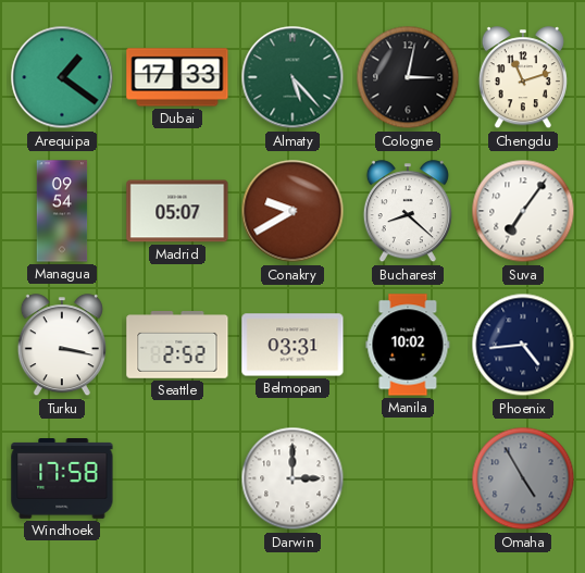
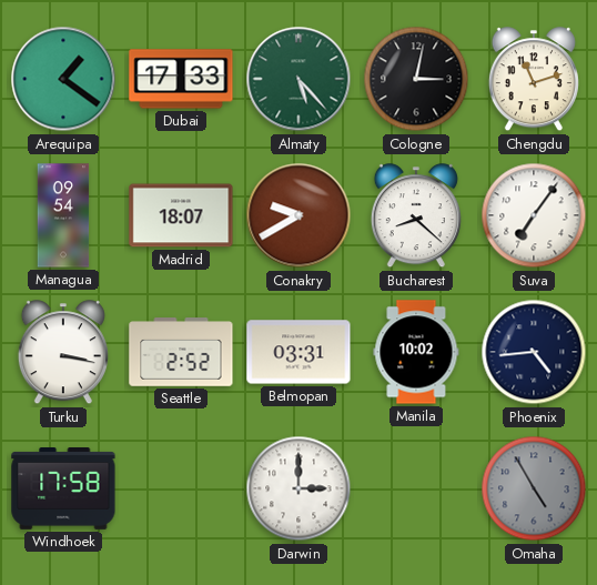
Madrid: 05:07 -> 18:07
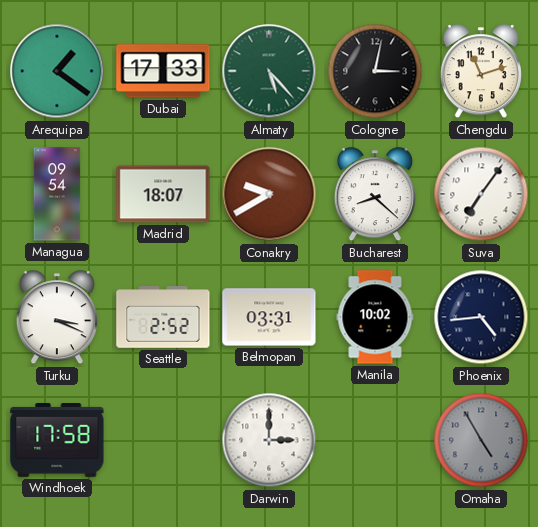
Turku: 3:17 -> 3:19
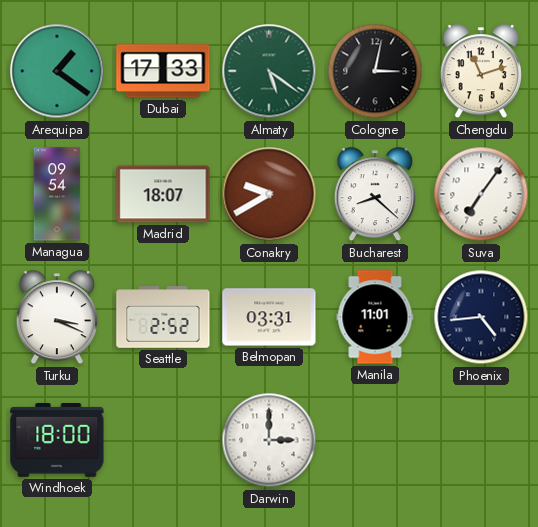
Almaty: 5:23 -> 5:21
Manila: 10:02 -> 11:01
Windhoek: 17:58 -> 18:00
Omaha: 4:55 -> none
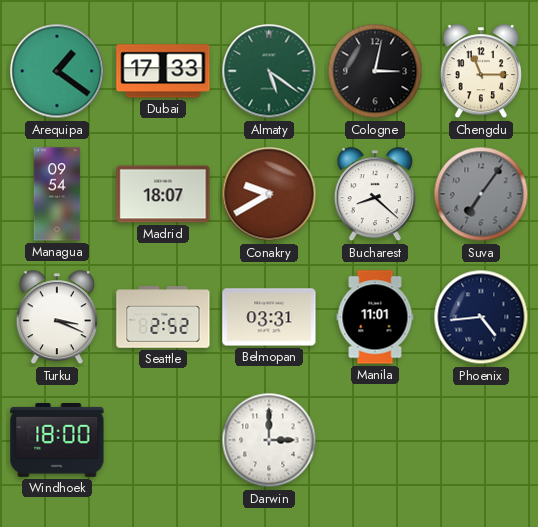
Chengdu: 11:12 -> 11:15
Suva dial: white -> grey
